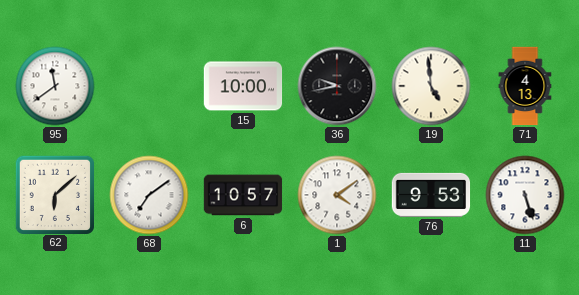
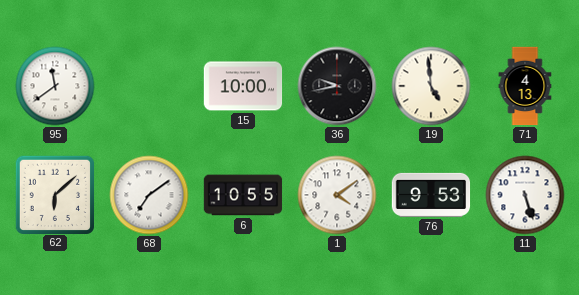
6: 10:57 -> 10:55
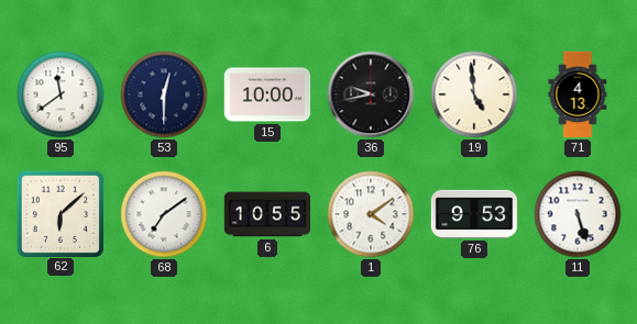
53: none -> 12:30
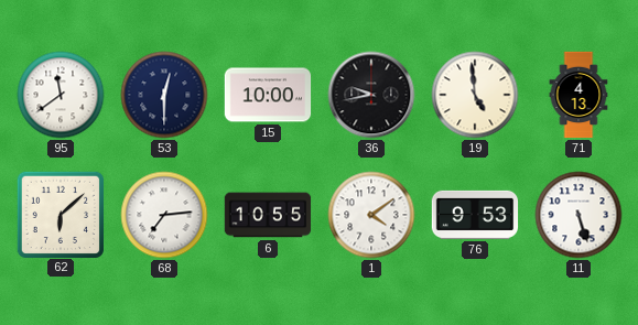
68: 7:09 -> 7:14
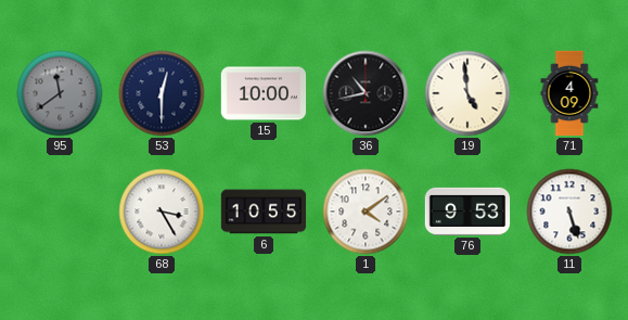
95 dial: white -> grey
36: 9:43 -> 10:43
71: 4:13 -> 4:09
62: 6:08 -> none
68: 7:14 -> 3:25
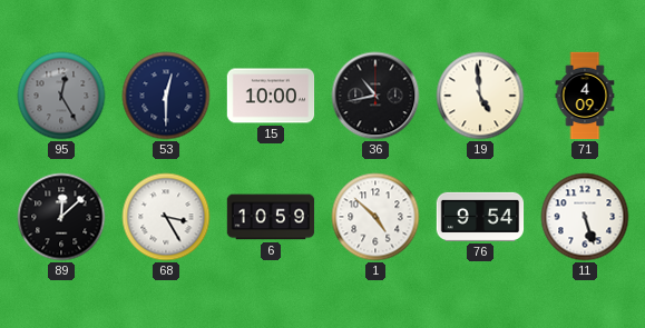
95: 11:39 -> 12:25
89: none -> 12:08
6: 10:55 -> 10:59
1: 4:09 -> 4:52
76: 9:53 -> 9:54
